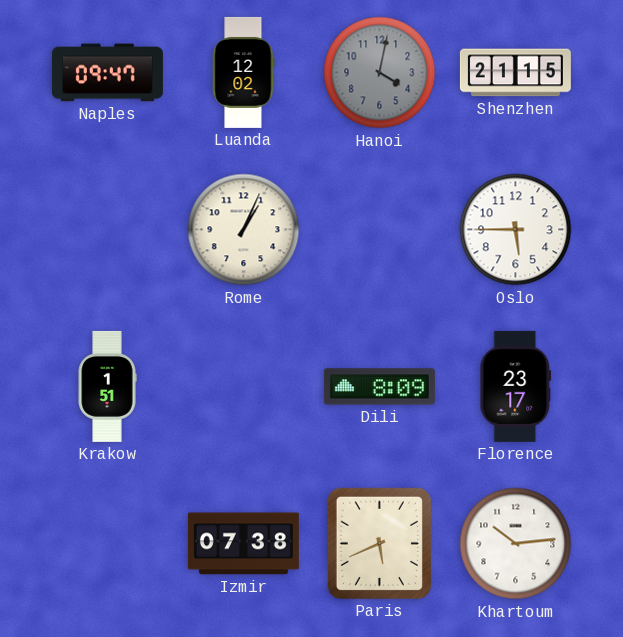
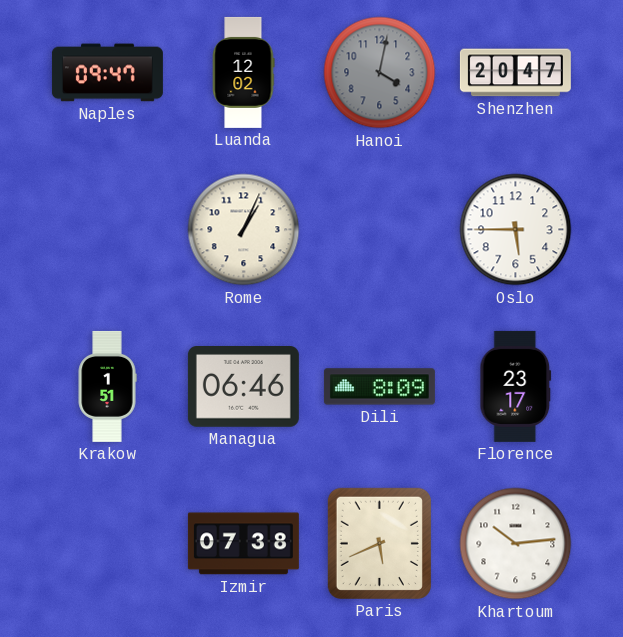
Shenzhen: 21:15 -> 20:47
Managua: none -> 06:46
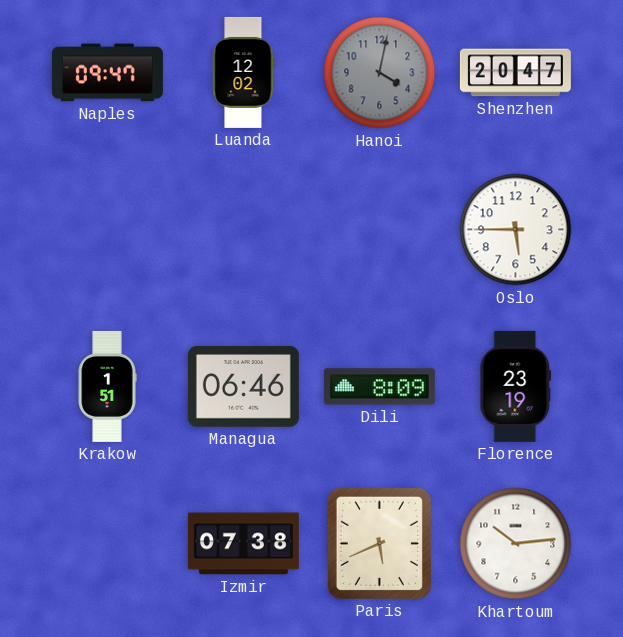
Rome: 1:04 -> none
Florence: 23:17 -> 23:19
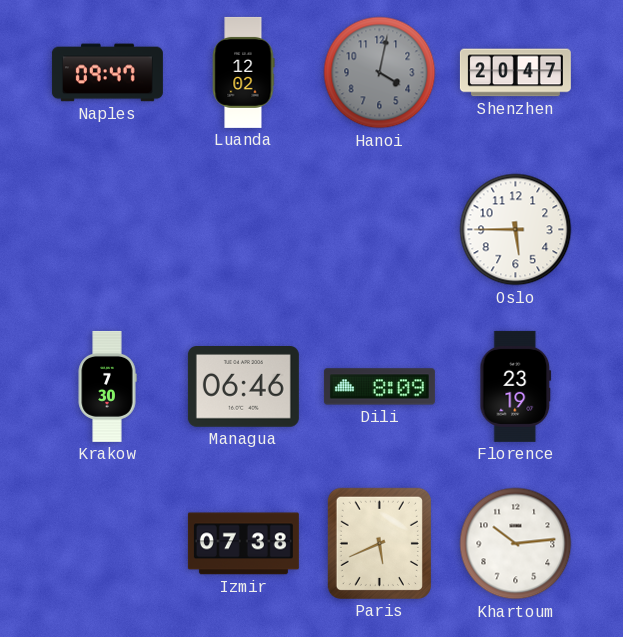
Krakow: 1:51 -> 7:30
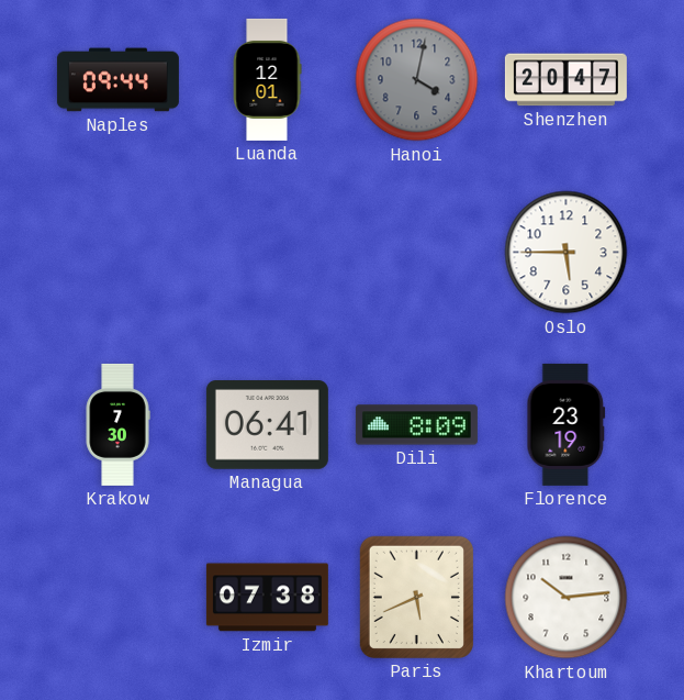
Naples: 09:47 -> 09:44
Luanda: 12:02 -> 12:01
Managua: 06:46 -> 06:41
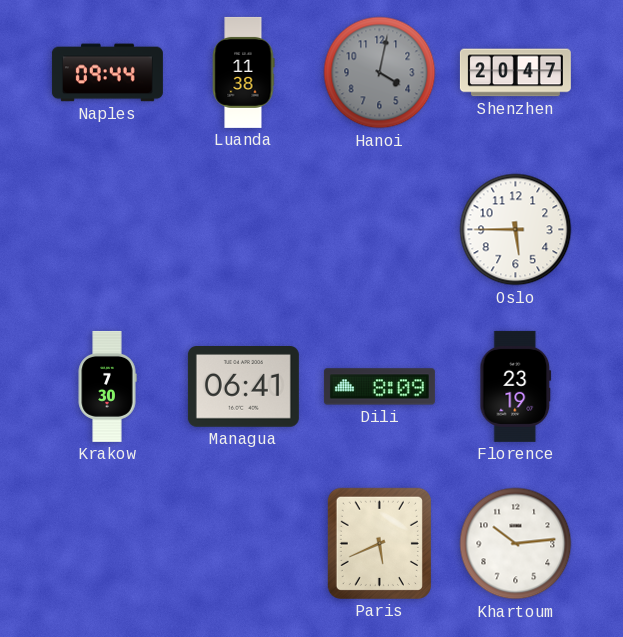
Luanda: 12:01 -> 11:38
Izmir: 07:38 -> none
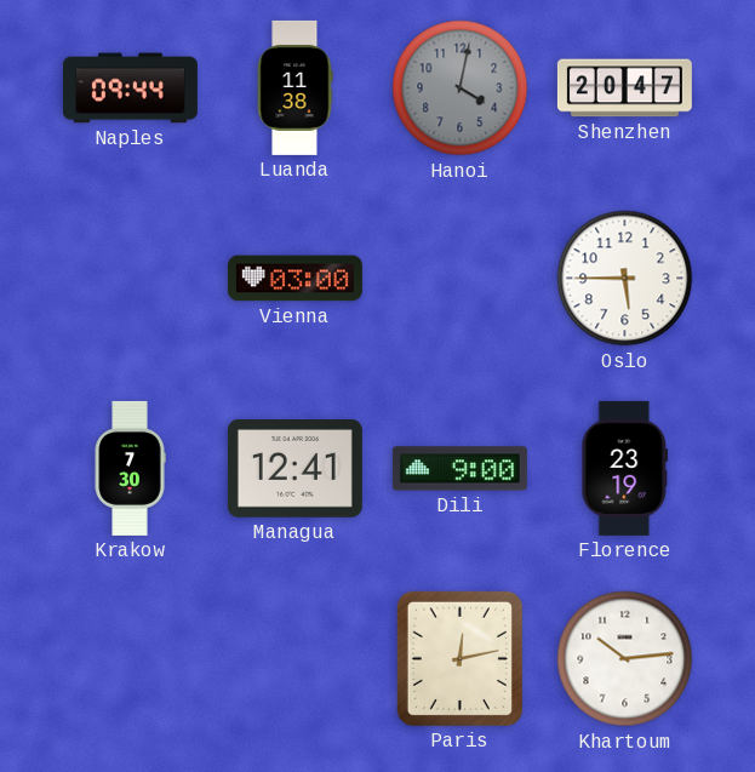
Vienna: none -> 03:00
Managua: 06:41 -> 12:41
Dili: 8:09 -> 9:00
Paris: 5:41 -> 12:13
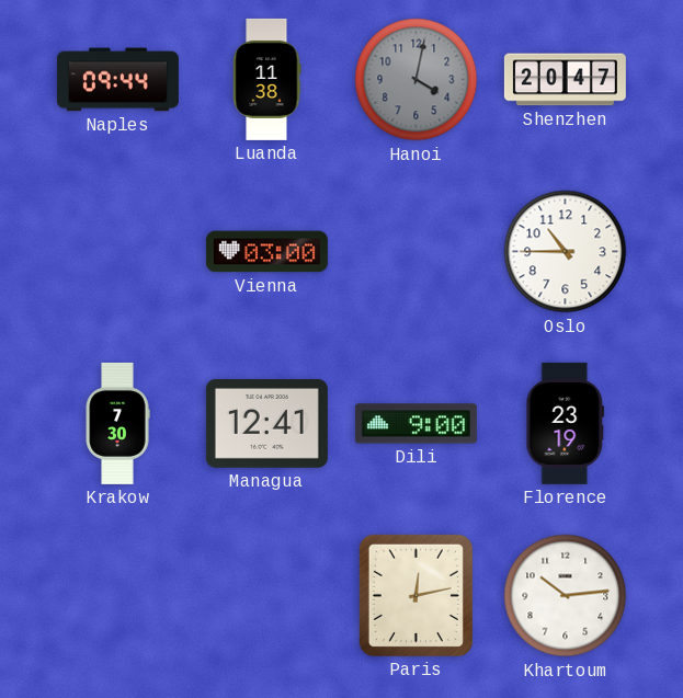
Oslo: 5:45 -> 10:45
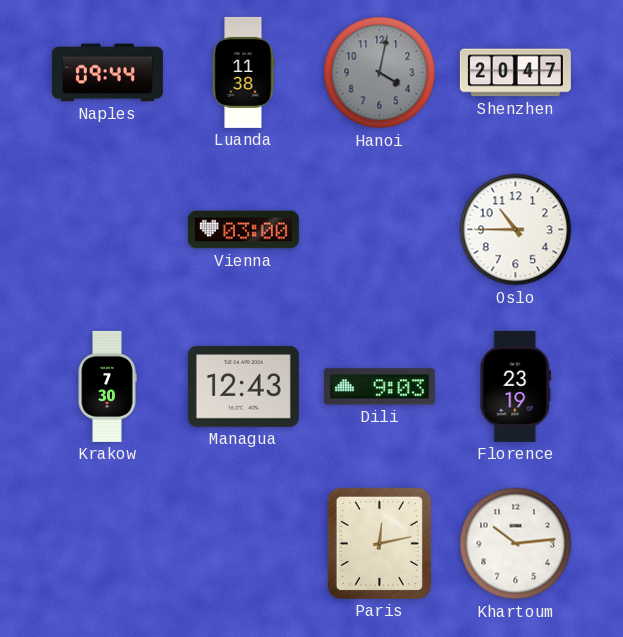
Managua: 12:41 -> 12:43
Dili: 9:00 -> 9:03
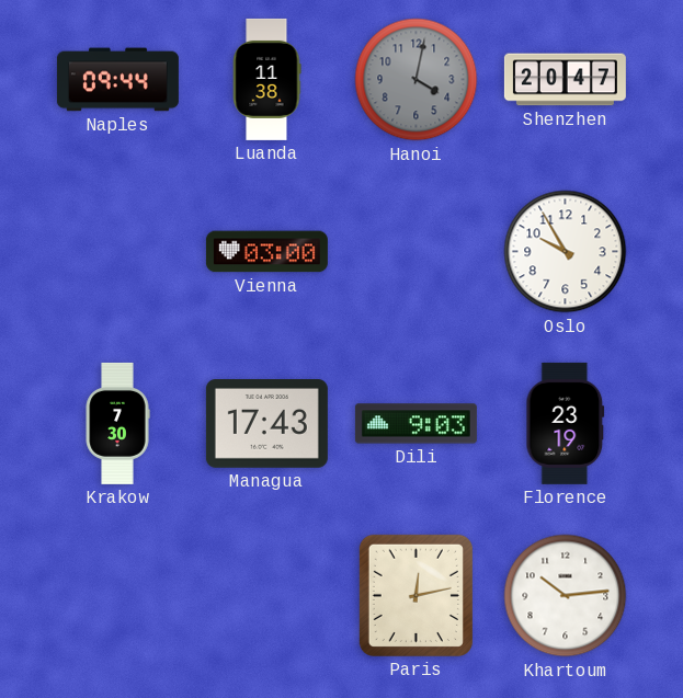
Oslo: 10:45 -> 9:55
Managua: 12:43 -> 17:43
